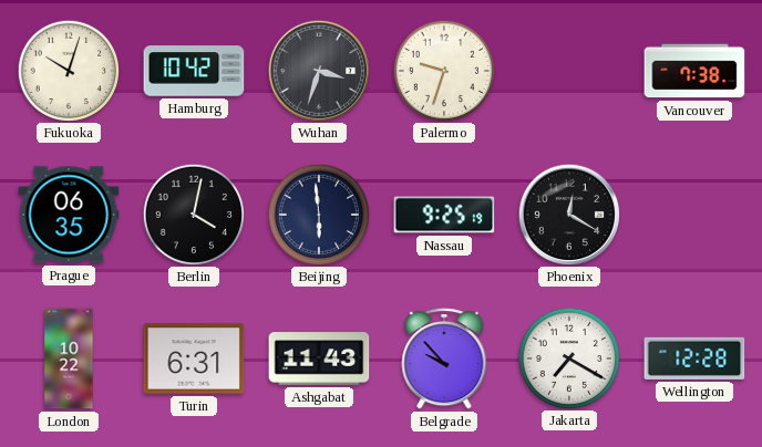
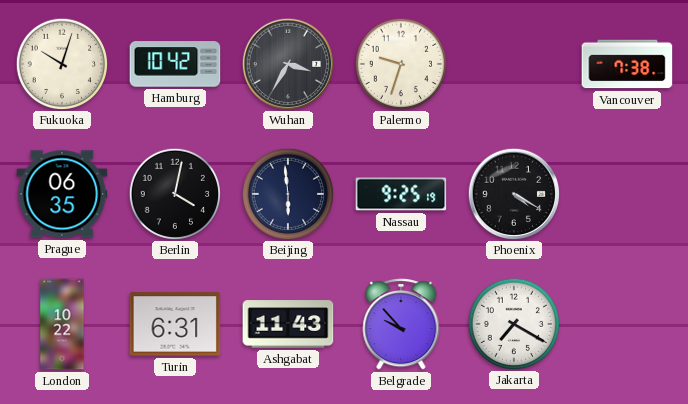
Wuhan: 3:33 -> 3:35
Phoenix: 12:20 -> 4:20
Wellington: 12:28 -> none
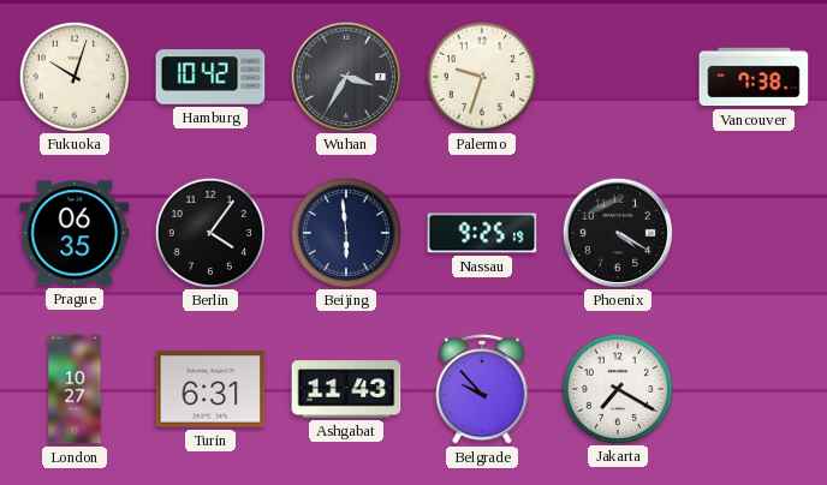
Berlin: 4:02 -> 4:06
London: 10:22 -> 10:27
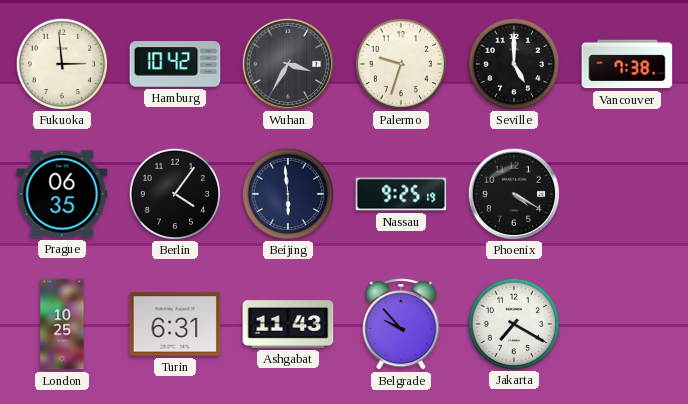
Fukuoka: 10:03 -> 2:59
Seville: none -> 5:00
London: 10:27 -> 10:25
